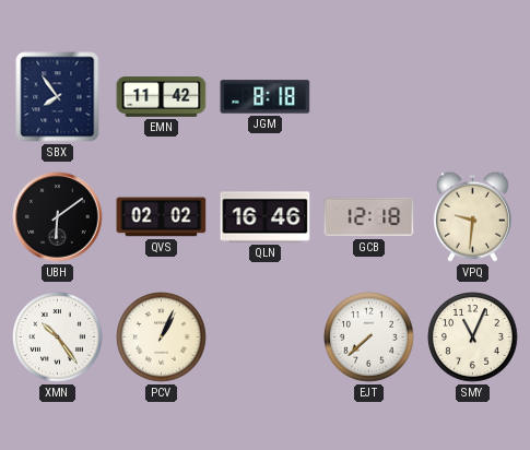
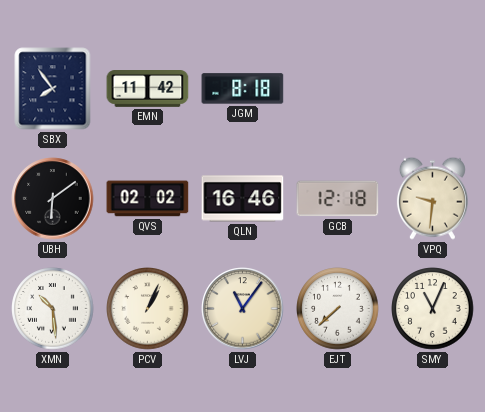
XMN: 10:24 -> 10:29
LVJ: none -> 11:06
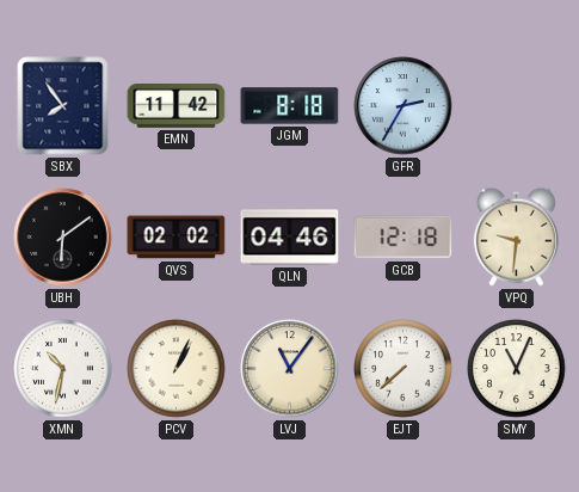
GFR: none -> 2:35
QLN: 16:46 -> 04:46
XMN: 10:29 -> 10:32
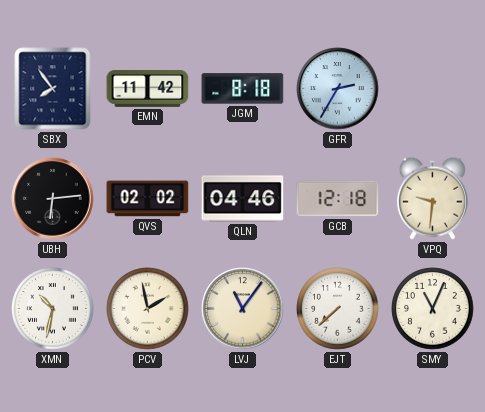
UBH: 6:09 -> 6:14
PCV: 1:04 -> 1:58
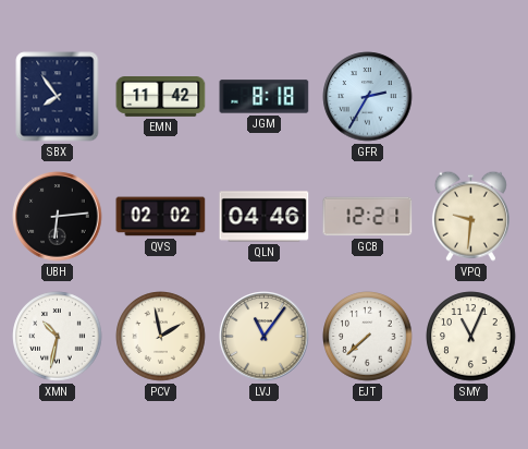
GCB: 12:18 -> 12:21
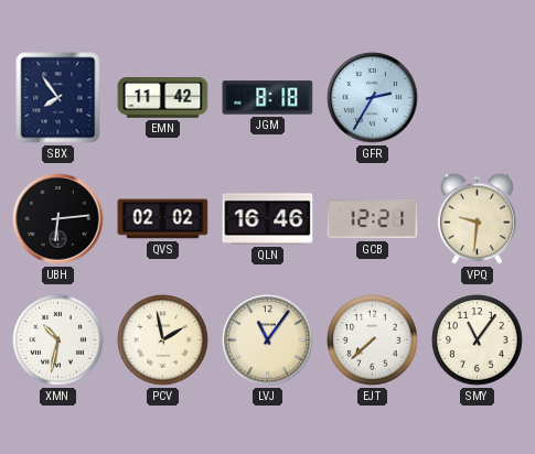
QLN: 04:46 -> 16:46
SMY: 11:04 -> 11:06
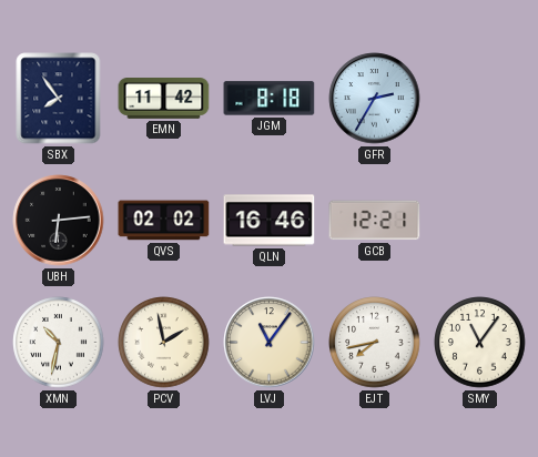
VPQ: 9:31 -> none
EJT: 7:38 -> 7:43
